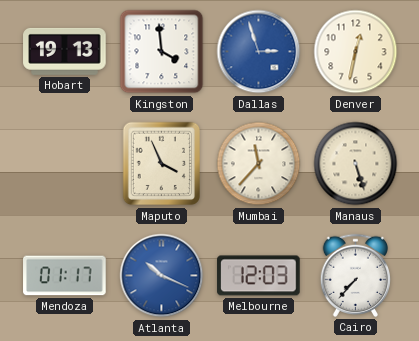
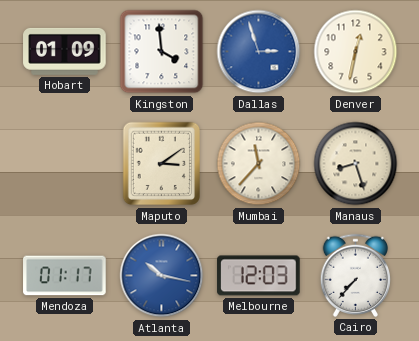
Hobart: 19:13 -> 01:09
Maputo: 3:56 -> 3:09
Manaus: 5:27 -> 8:27
Atlanta: 10:19 -> 10:17
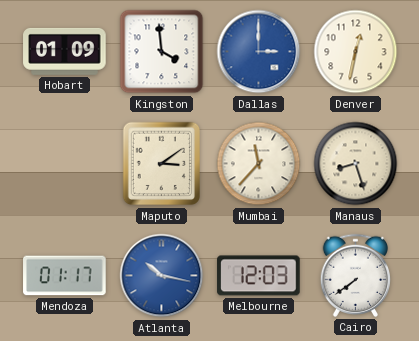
Dallas: 2:57 -> 3:00
Cairo: 7:37 -> 7:39
